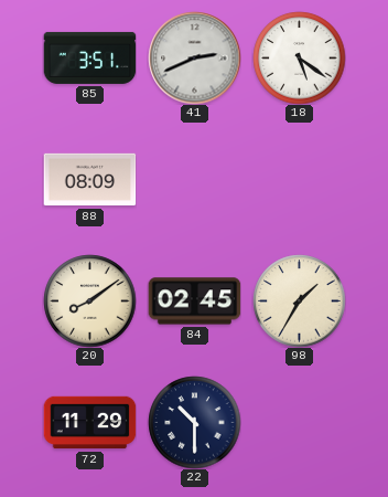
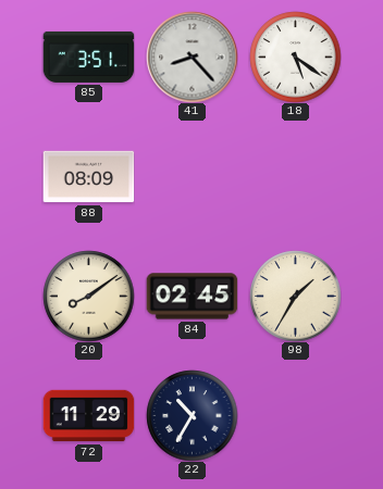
41: 2:41 -> 8:23
22: 10:30 -> 10:35
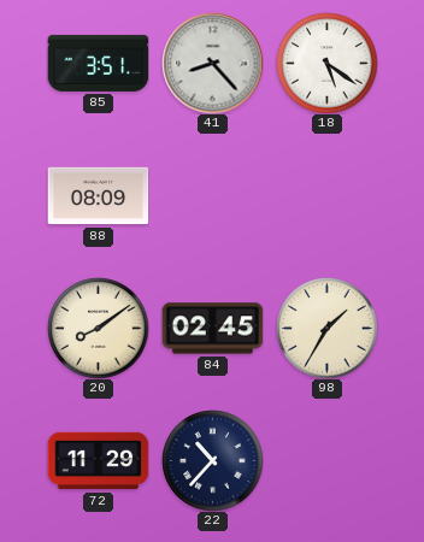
22: 10:35 -> 10:37
